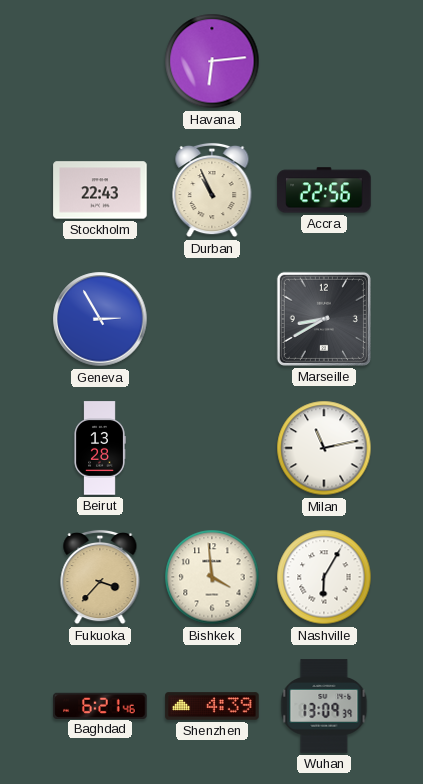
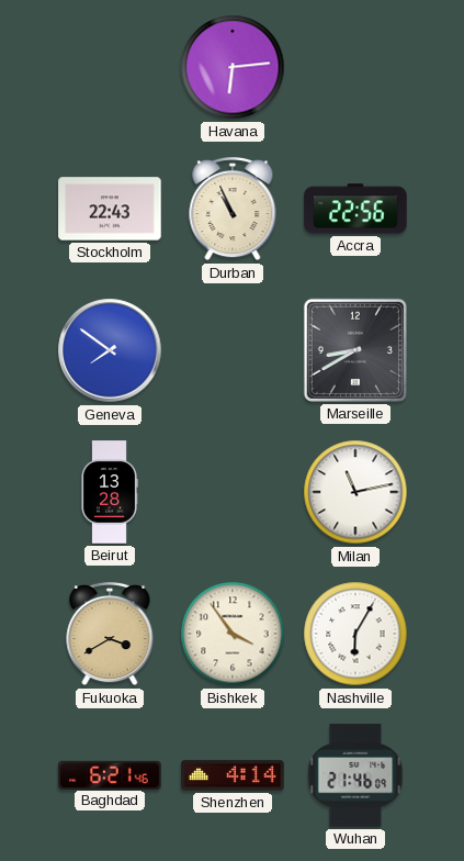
Geneva: 2:55 -> 7:51
Fukuoka: 3:37 -> 3:40
Bishkek: 3:59 -> 3:54
Shenzhen: 4:39 -> 4:14
Wuhan: 13:09 -> 21:46
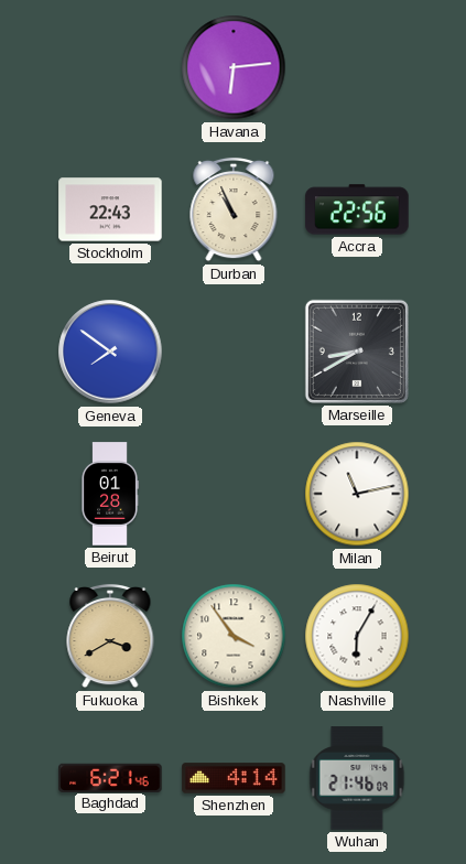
Beirut: 13:28 -> 01:28
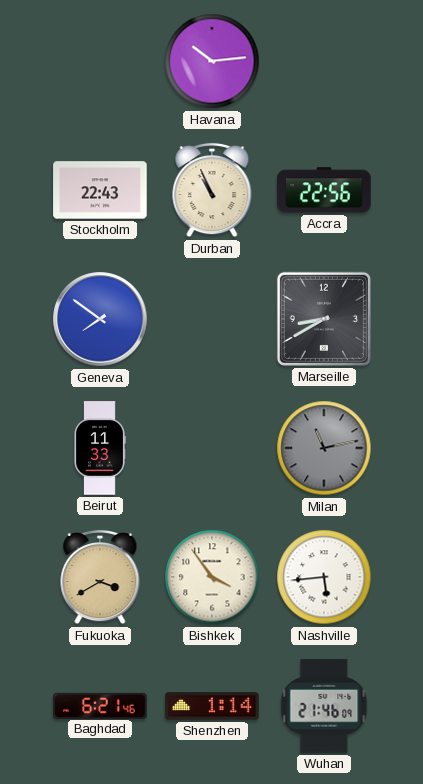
Havana: 6:14 -> 10:14
Beirut: 01:28 -> 11:33
Milan dial: white -> grey
Nashville: 6:05 -> 5:44
Shenzhen: 4:14 -> 1:14
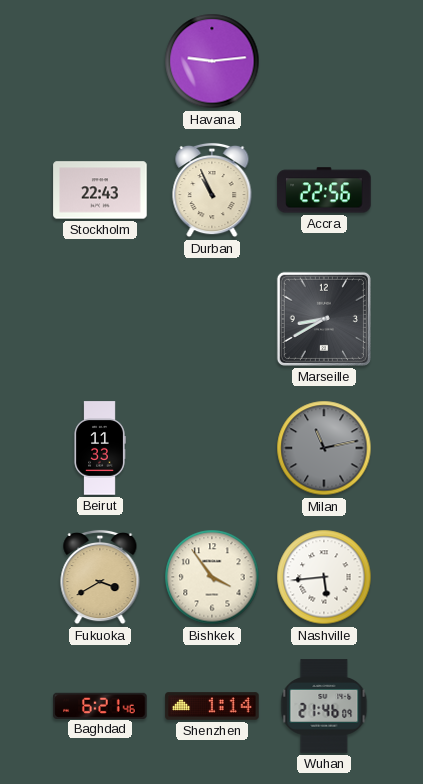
Havana: 10:14 -> 9:14
Geneva: 7:51 -> none
